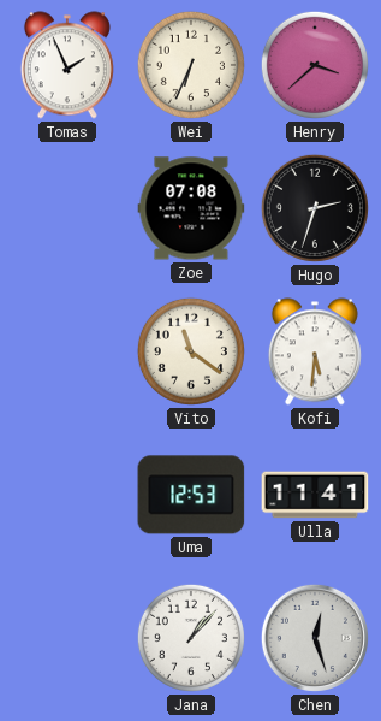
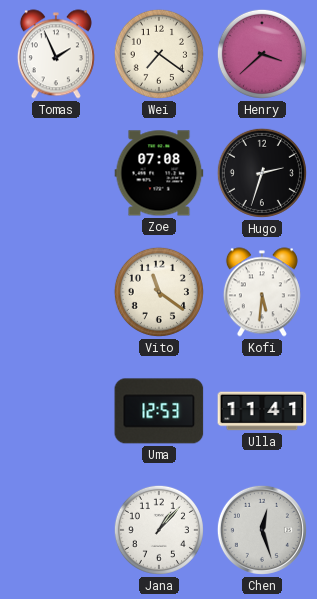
Wei: 6:34 -> 7:21
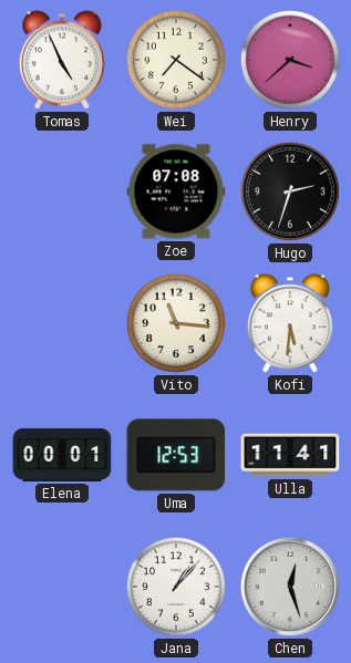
Tomas: 1:56 -> 4:56
Vito: 11:21 -> 11:16
Elena: none -> 00:01
